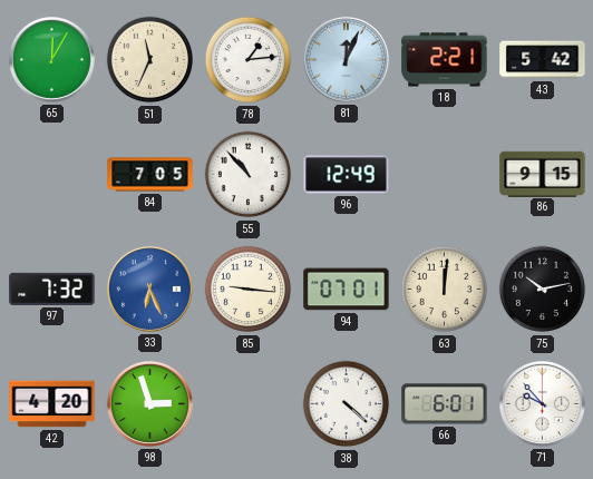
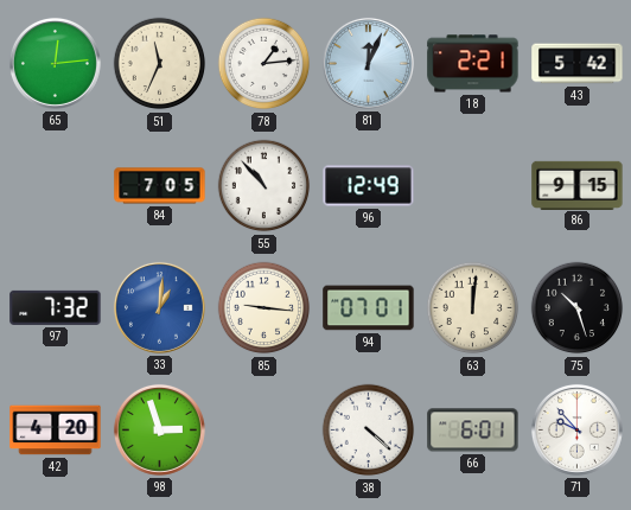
65: 12:05 -> 12:14
33: 6:26 -> 1:01
75: 10:13 -> 10:27
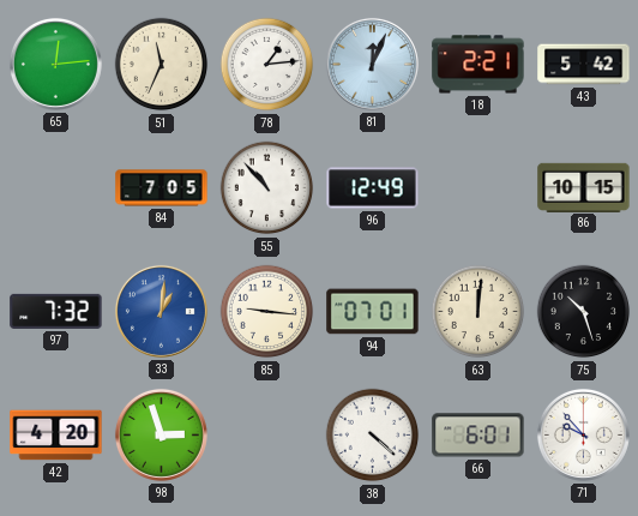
86: 9:15 -> 10:15
